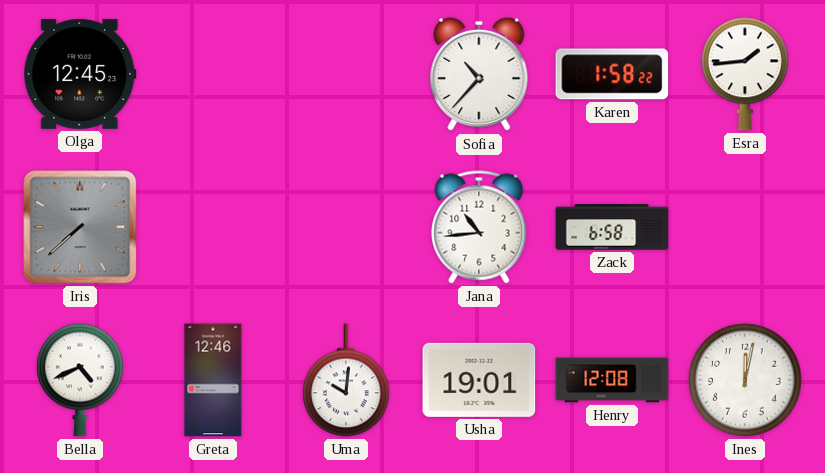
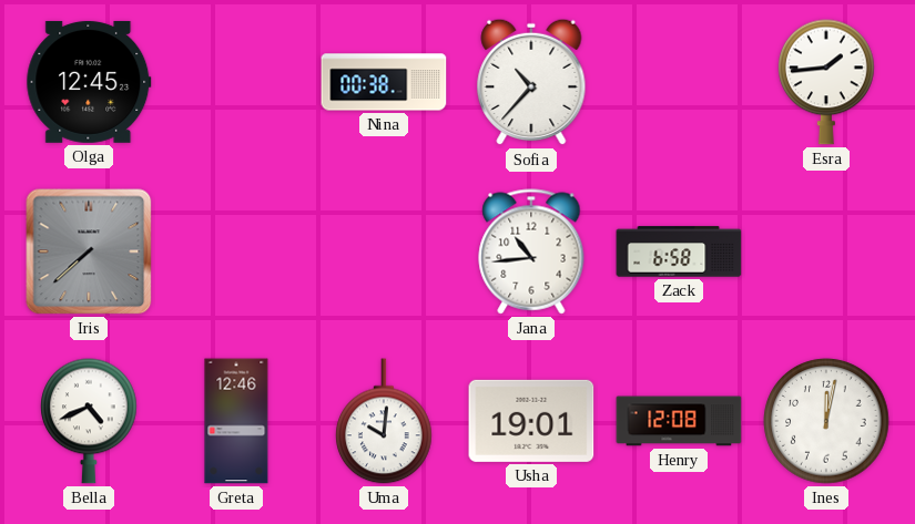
Nina: none -> 00:38
Karen: 1:58 -> none
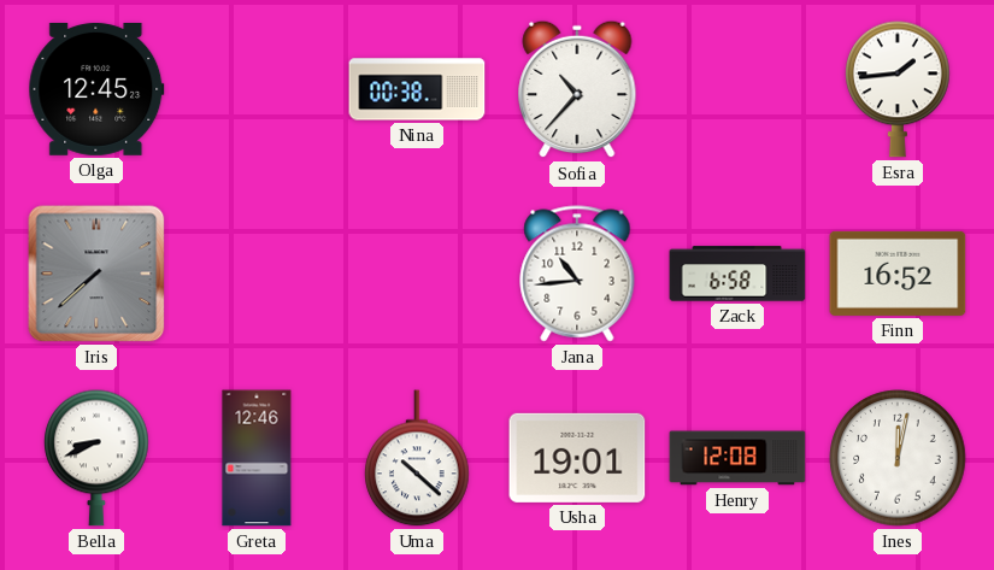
Finn: none -> 16:52
Bella: 4:41 -> 8:41
Uma: 10:01 -> 10:22
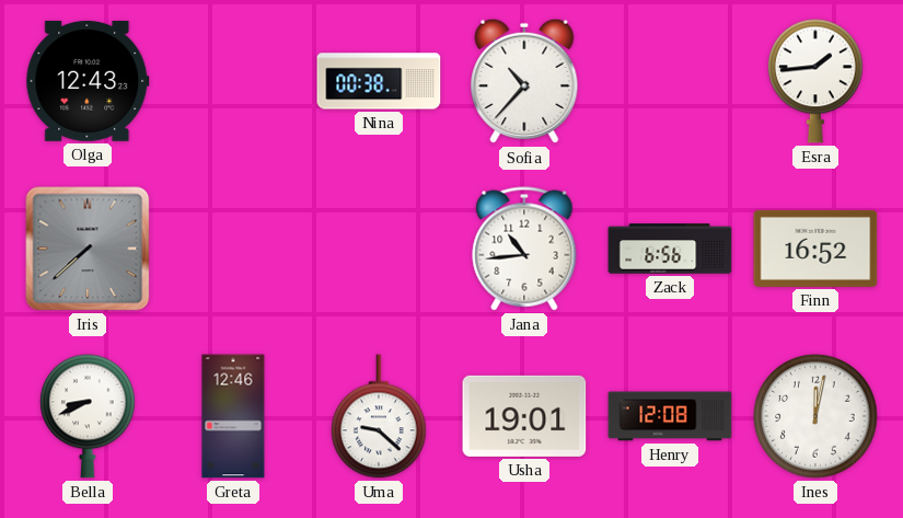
Olga: 12:45 -> 12:43
Zack: 6:58 -> 6:56
Uma: 10:22 -> 9:22
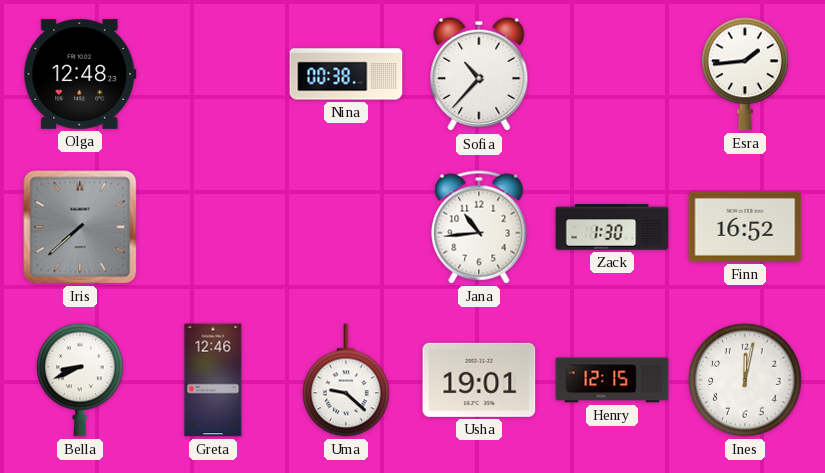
Olga: 12:43 -> 12:48
Zack: 6:56 -> 1:30
Henry: 12:08 -> 12:15
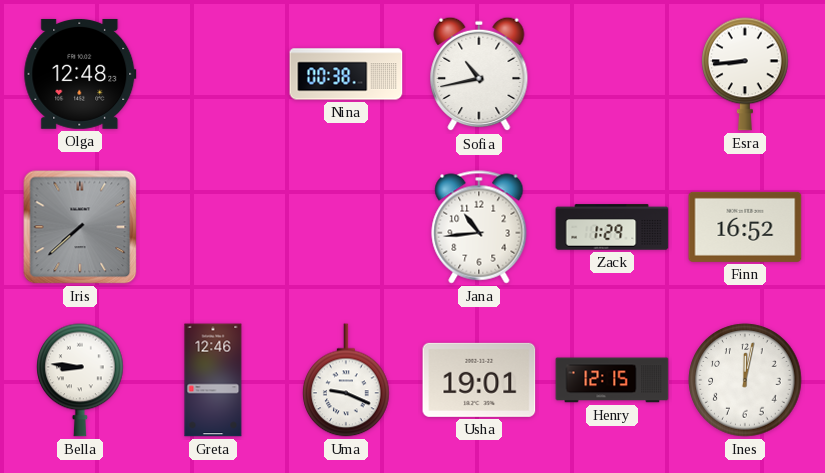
Sofia: 10:37 -> 10:43
Esra: 1:44 -> 8:44
Zack: 1:30 -> 1:29
Bella: 8:41 -> 8:46
Uma: 9:22 -> 9:19
